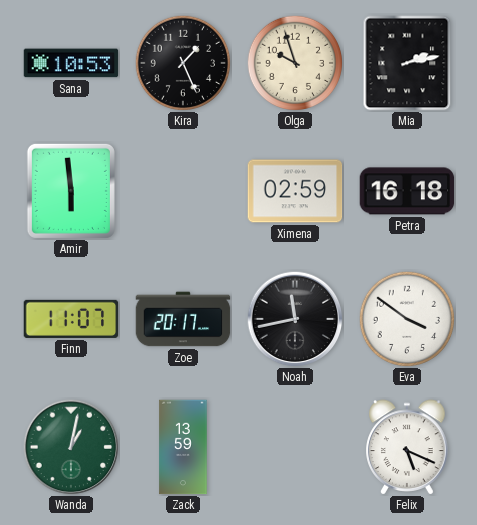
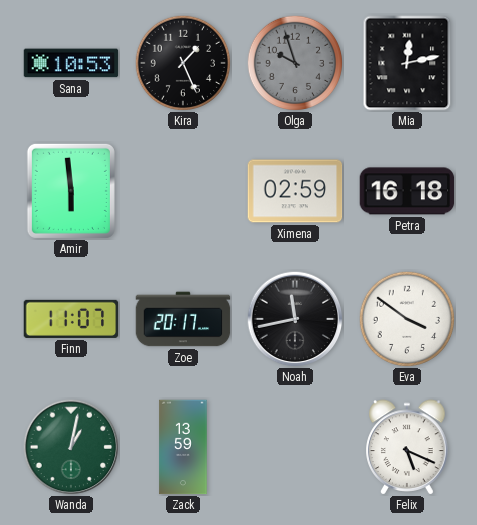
Olga dial: cream -> grey
Mia: 2:13 -> 12:13
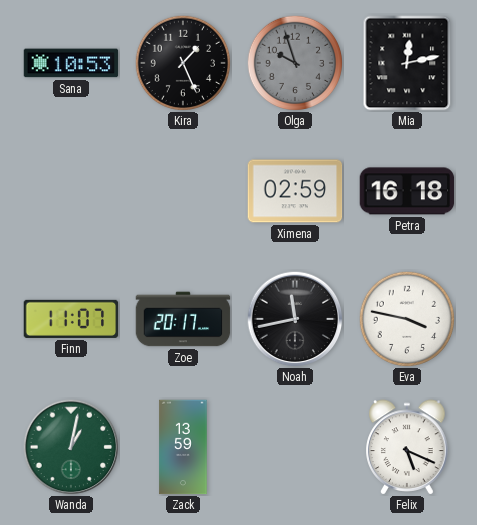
Amir: 5:59 -> none
Eva: 3:51 -> 3:47
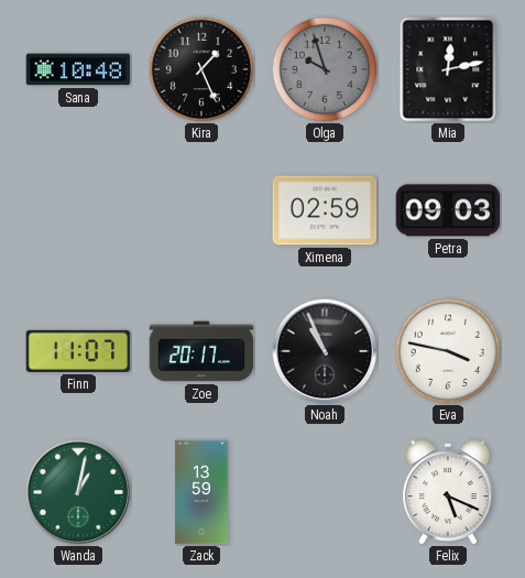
Sana: 10:53 -> 10:48
Petra: 16:18 -> 09:03
Noah: 11:43 -> 10:56
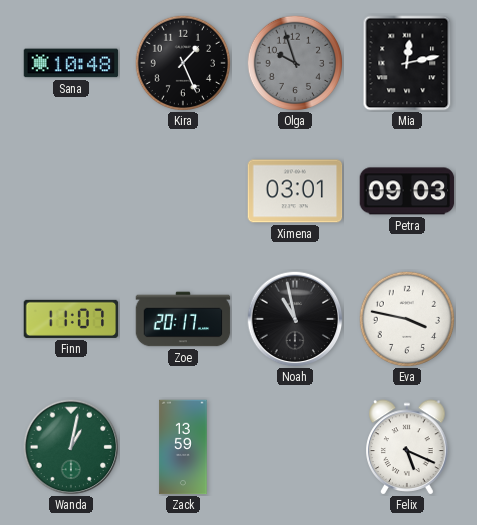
Ximena: 02:59 -> 03:01
Noah: 10:56 -> 10:58
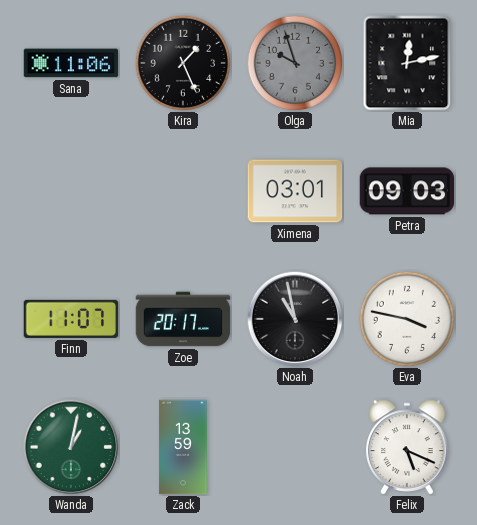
Sana: 10:48 -> 11:06
